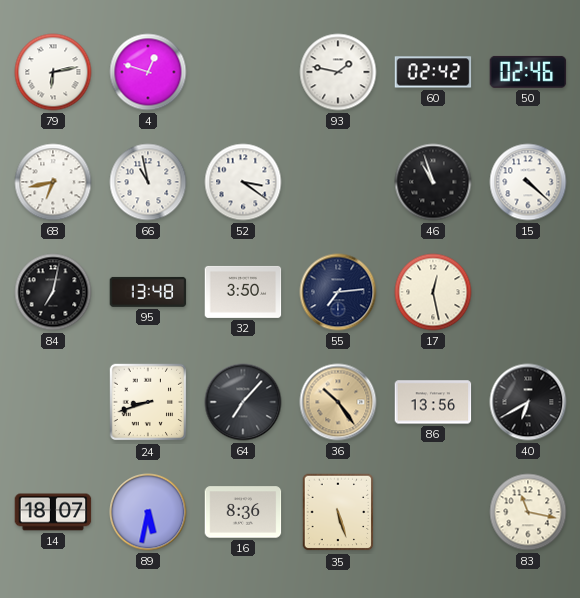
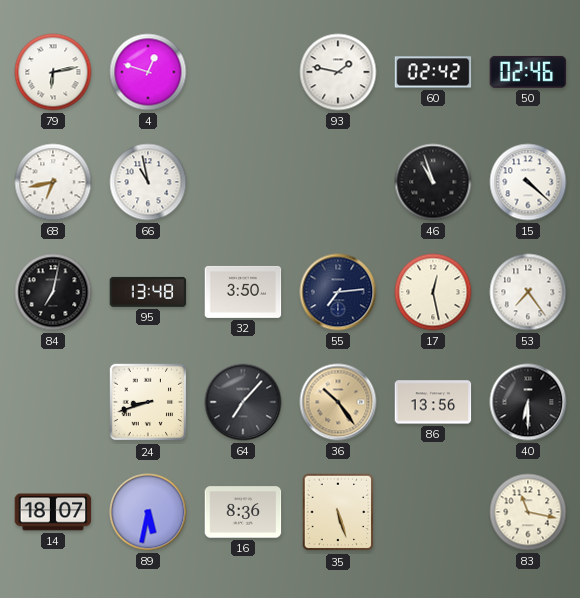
52: 3:21 -> none
53: none -> 7:24
40: 6:40 -> 6:30
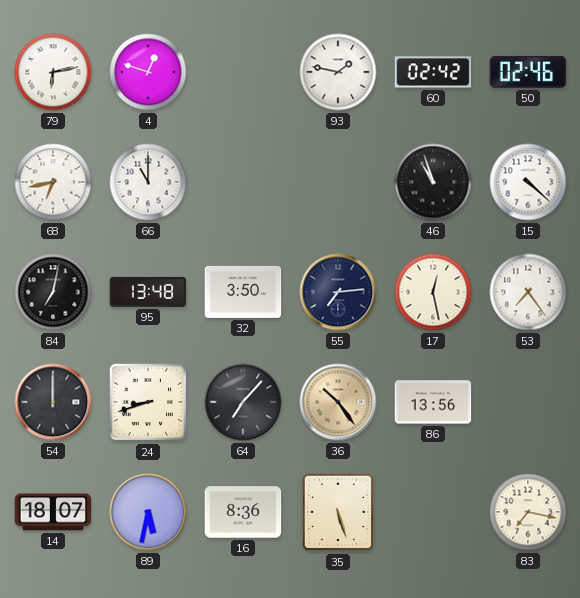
66: 10:58 -> 11:00
54: none -> 12:00
40: 6:30 -> none
83: 11:17 -> 7:17
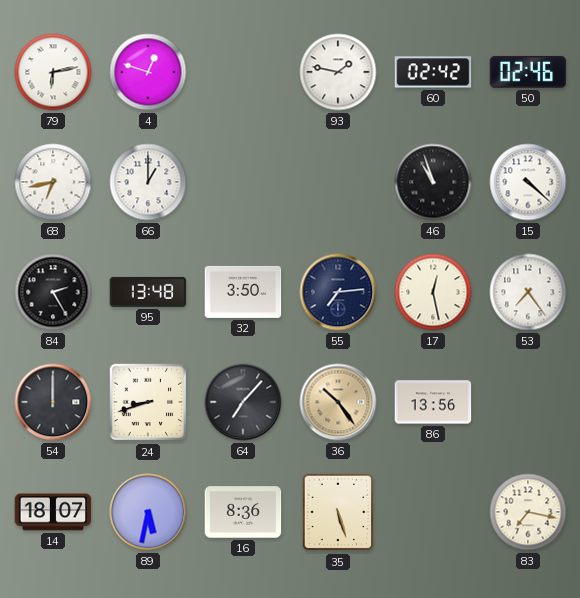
66: 11:00 -> 1:00
84: 7:02 -> 2:25
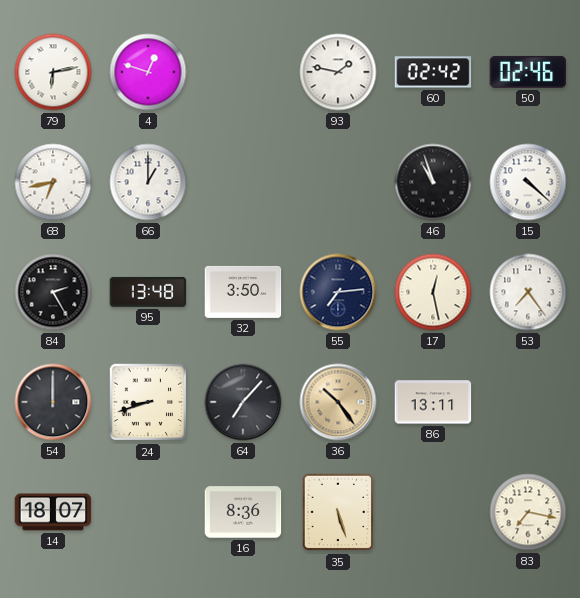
86: 13:56 -> 13:11
89: 5:32 -> none
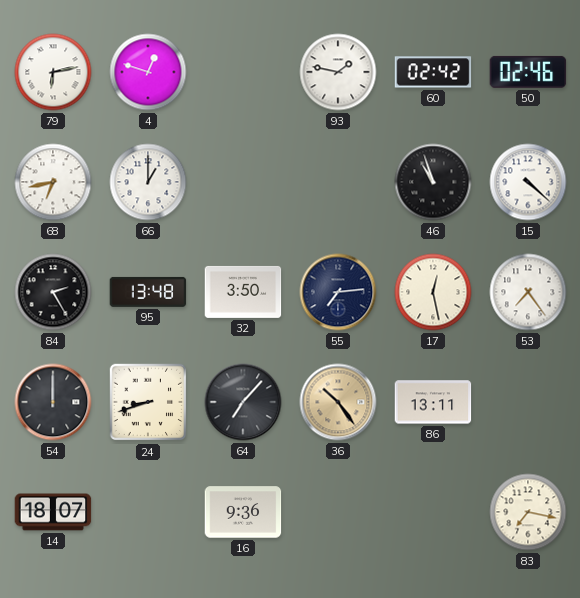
16: 8:36 -> 9:36
35: 5:27 -> none
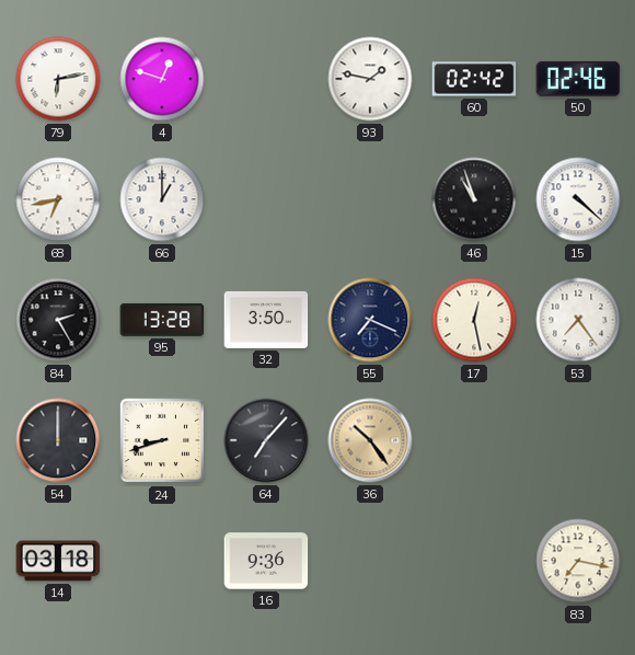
95: 13:48 -> 13:28
55: 7:14 -> 7:19
86: 13:11 -> none
14: 18:07 -> 03:18
